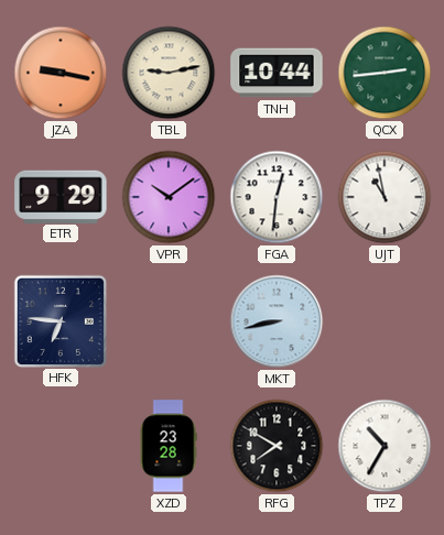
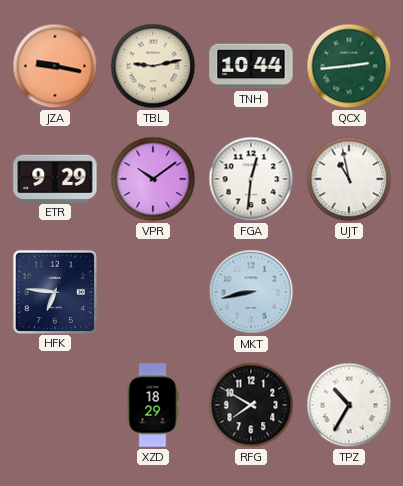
XZD: 23:28 -> 18:29
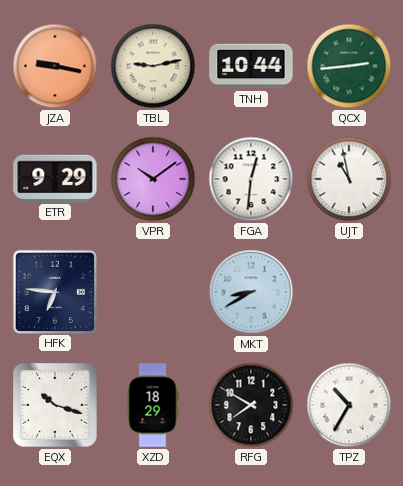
MKT: 8:43 -> 8:40
EQX: none -> 10:18
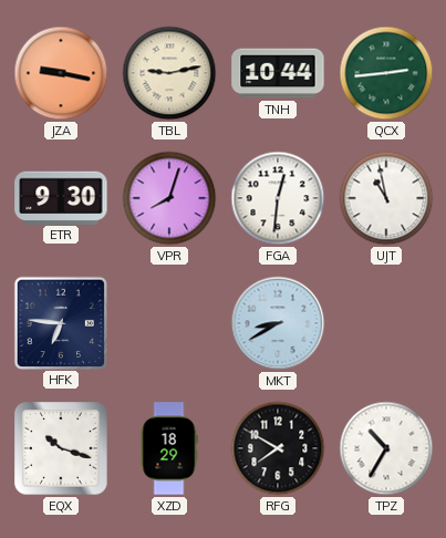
ETR: 9:29 -> 9:30
VPR: 10:09 -> 8:03
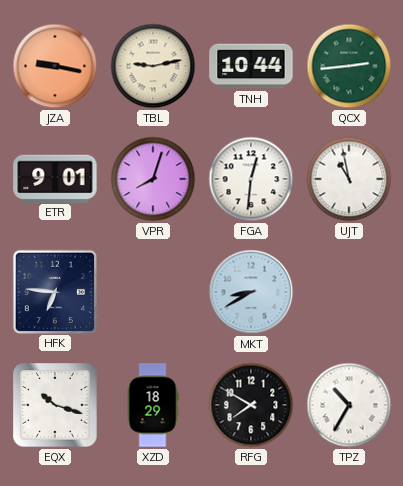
ETR: 9:30 -> 9:01
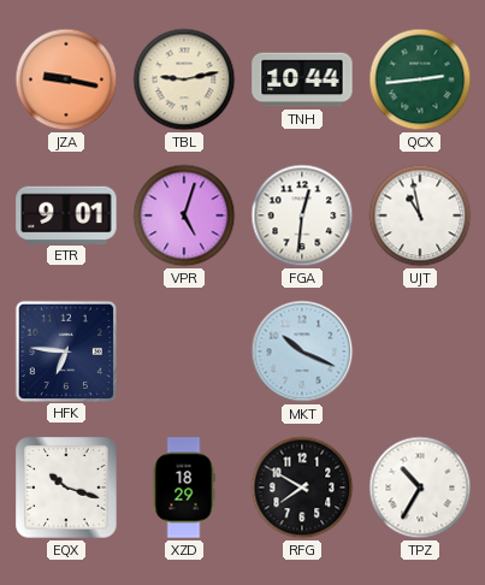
VPR: 8:03 -> 5:03
MKT: 8:40 -> 10:19
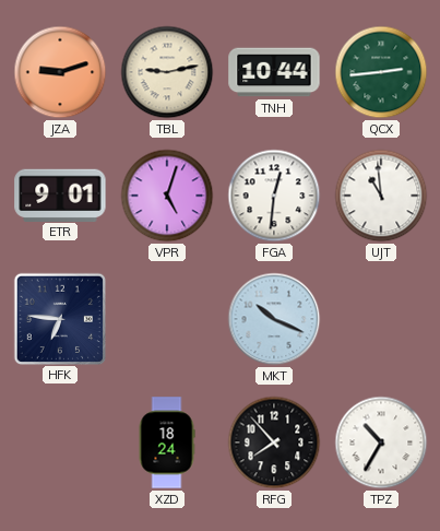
JZA: 9:17 -> 9:12
UJT: 10:58 -> 10:59
EQX: 10:18 -> none
XZD: 18:29 -> 18:24
RFG: 7:50 -> 7:53
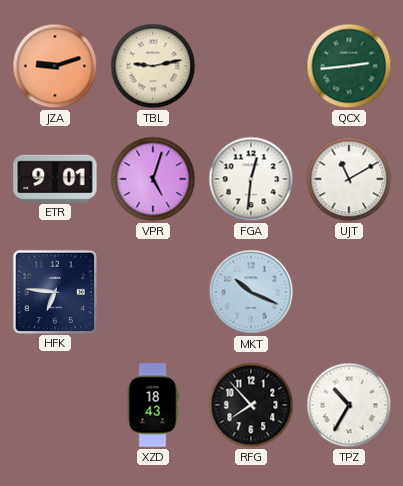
TNH: 10:44 -> none
UJT: 10:59 -> 11:10
XZD: 18:24 -> 18:43
